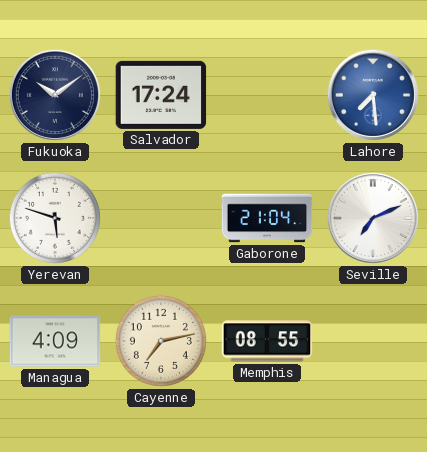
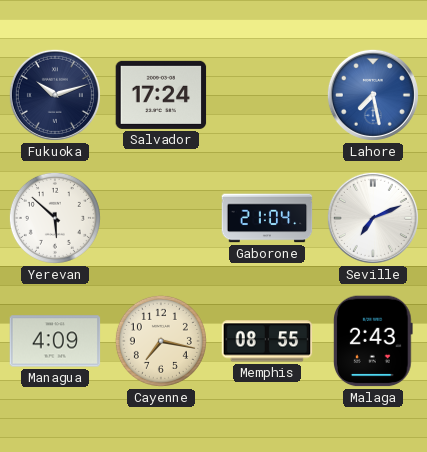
Fukuoka: 10:09 -> 10:12
Lahore: 7:29 -> 7:28
Yerevan: 5:48 -> 5:52
Cayenne: 7:13 -> 7:17
Malaga: none -> 2:43
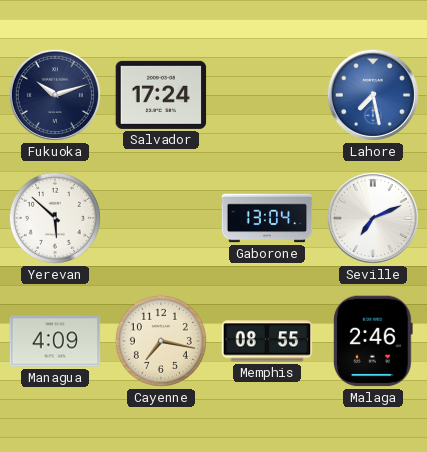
Gaborone: 21:04 -> 13:04
Malaga: 2:43 -> 2:46
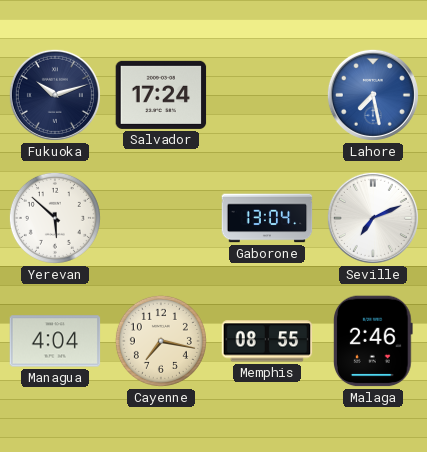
Managua: 4:09 -> 4:04
